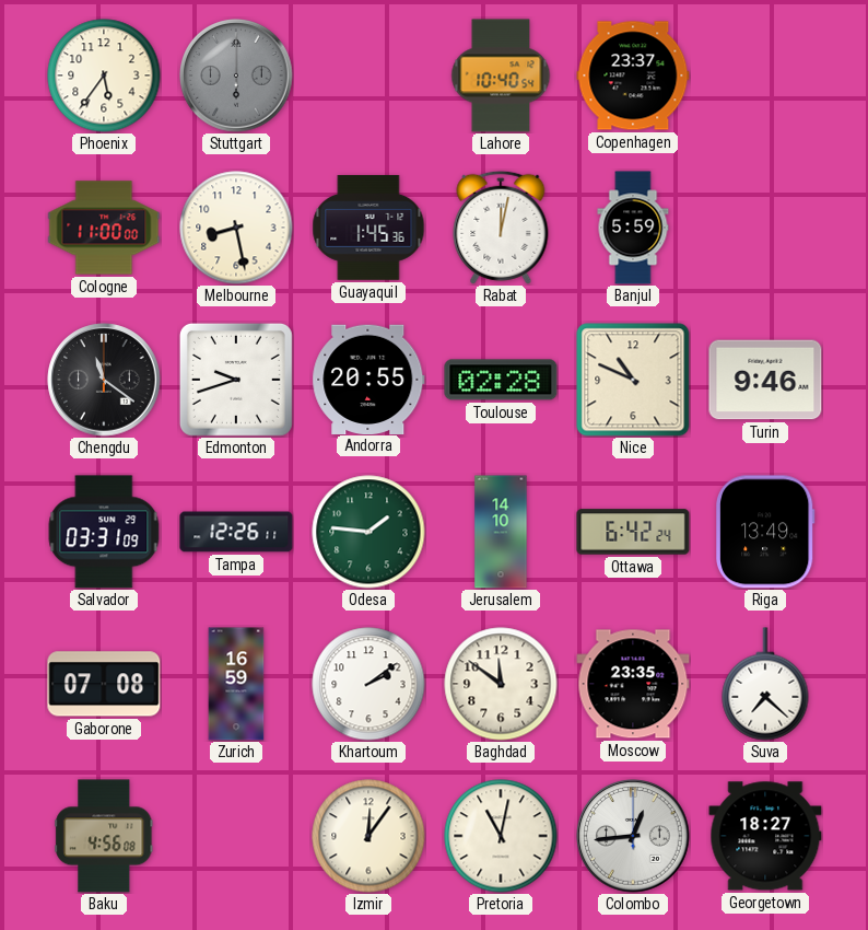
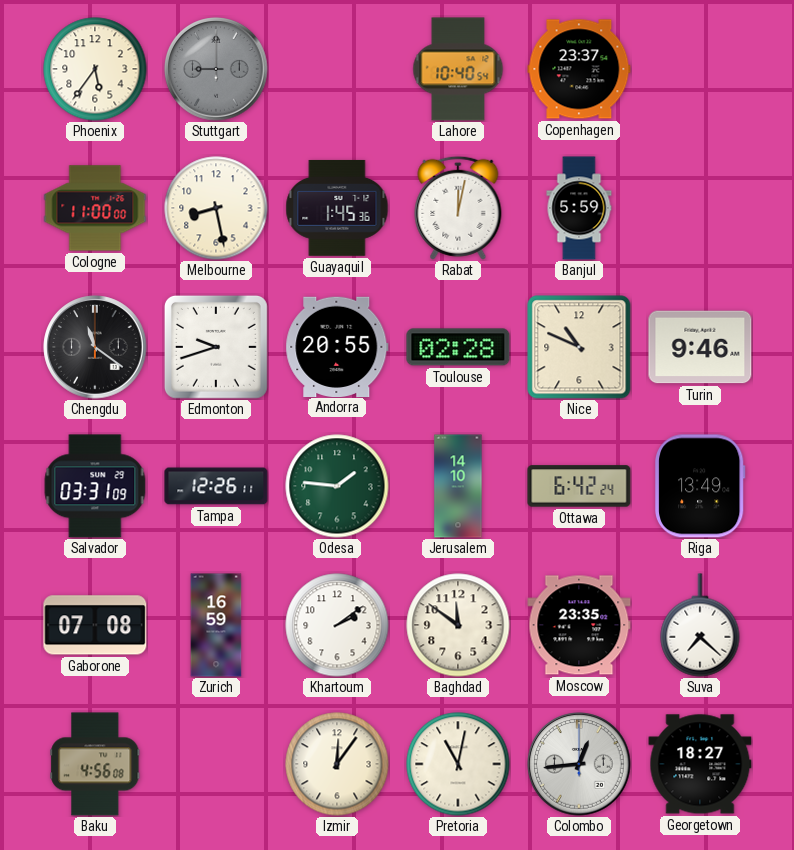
Stuttgart: 6:00 -> 9:00
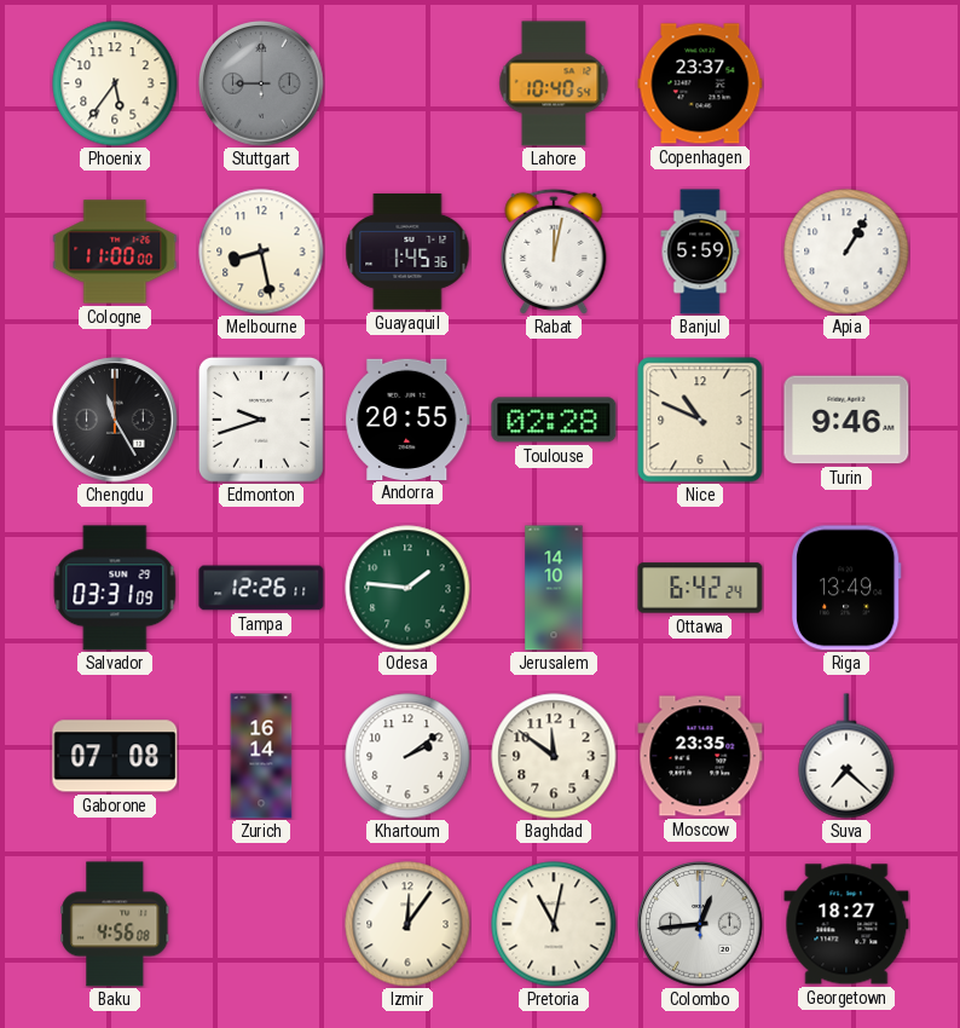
Apia: none -> 1:05
Chengdu: 11:21 -> 11:25
Zurich: 16:59 -> 16:14
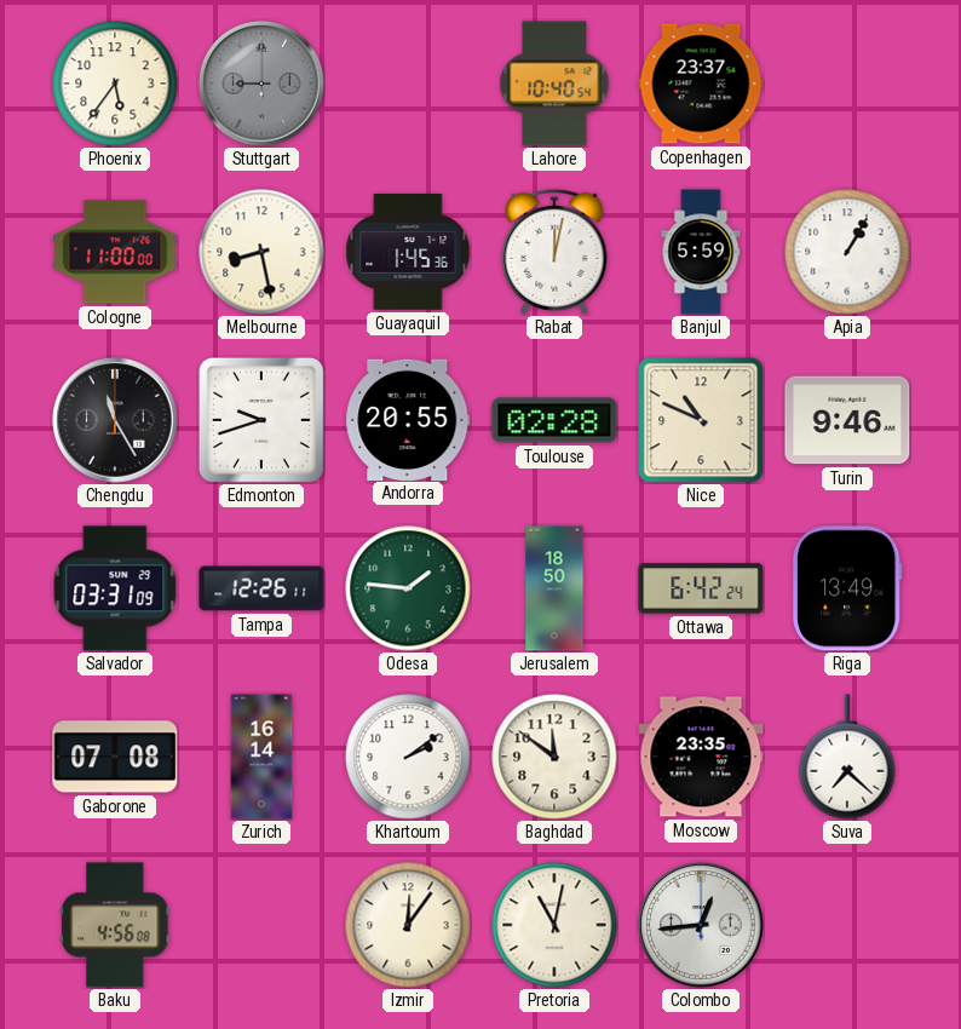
Jerusalem: 14:10 -> 18:50
Georgetown: 18:27 -> none
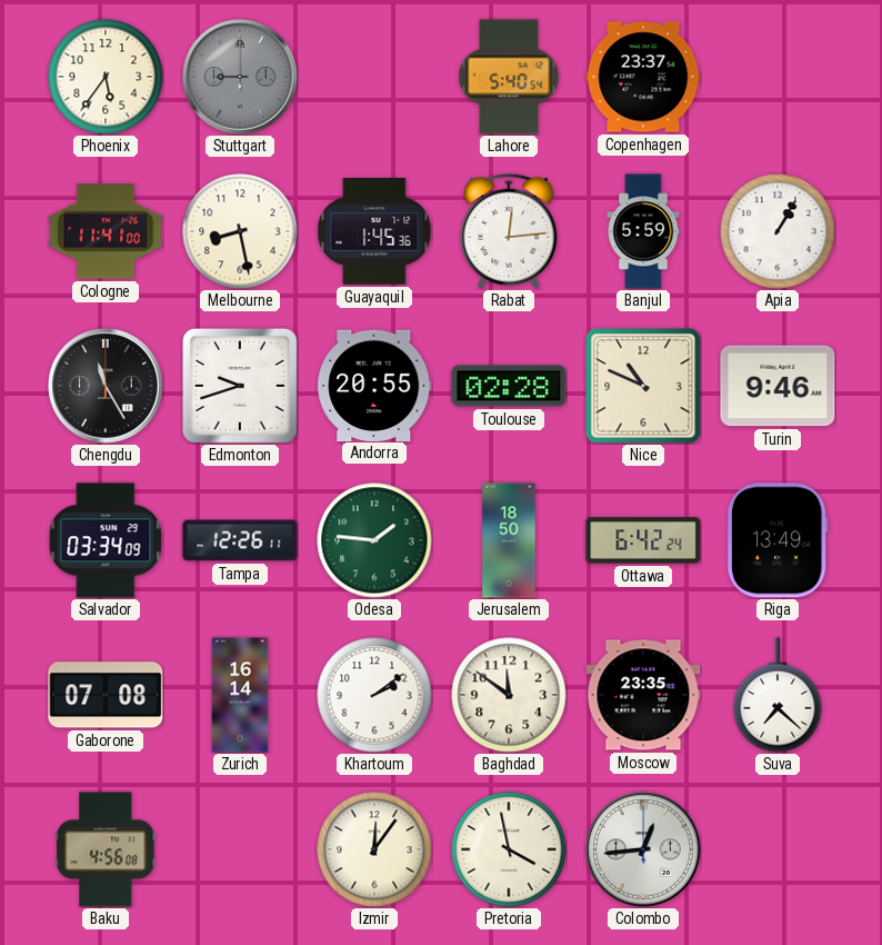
Lahore: 10:40 -> 5:40
Cologne: 11:00 -> 11:41
Rabat: 12:02 -> 12:14
Salvador: 03:31 -> 03:34
Pretoria: 11:02 -> 3:58
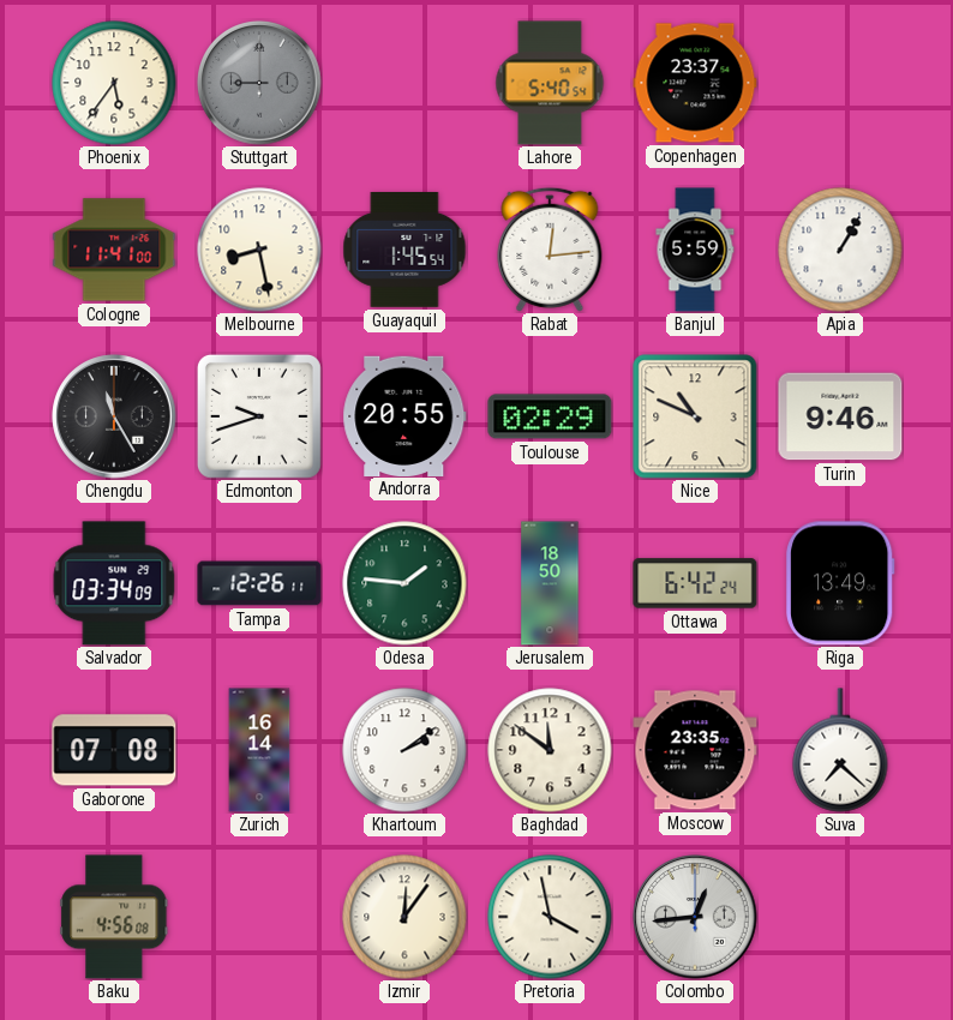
Guayaquil: 1:45:36 -> 1:45:54
Toulouse: 02:28 -> 02:29
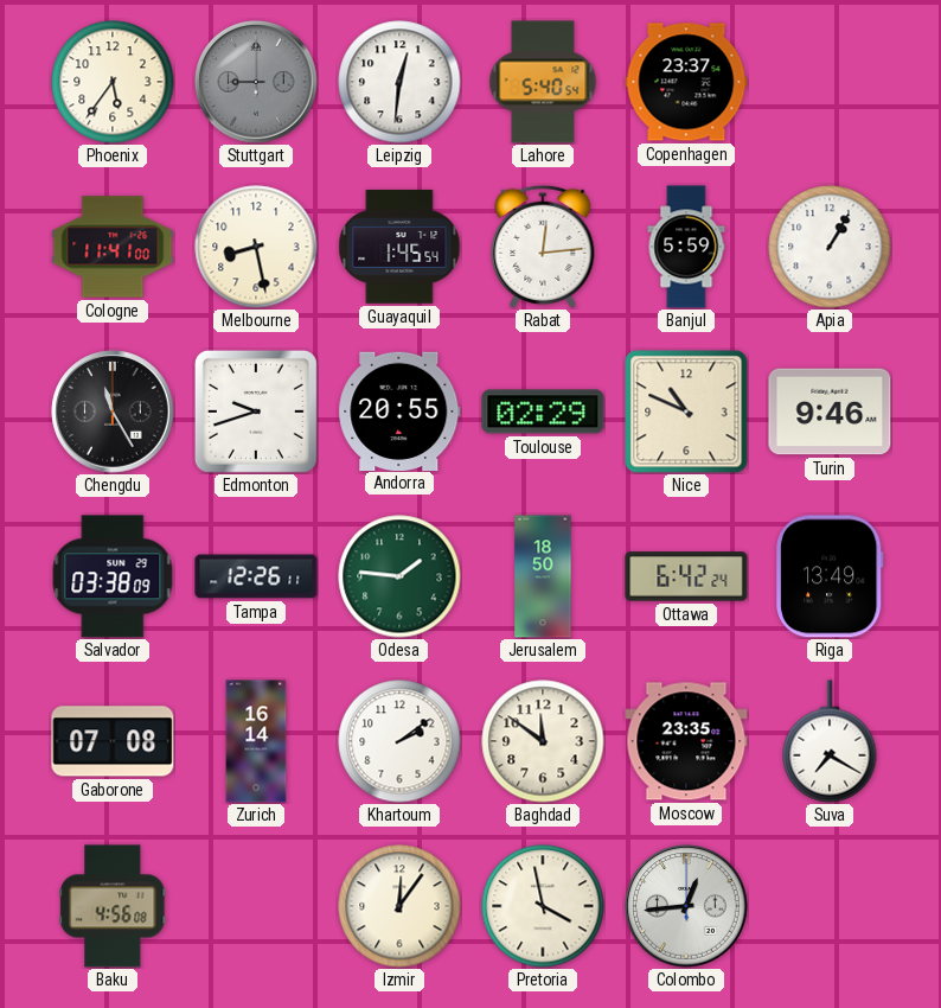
Leipzig: none -> 12:31
Salvador: 03:34 -> 03:38
Suva: 7:22 -> 7:20
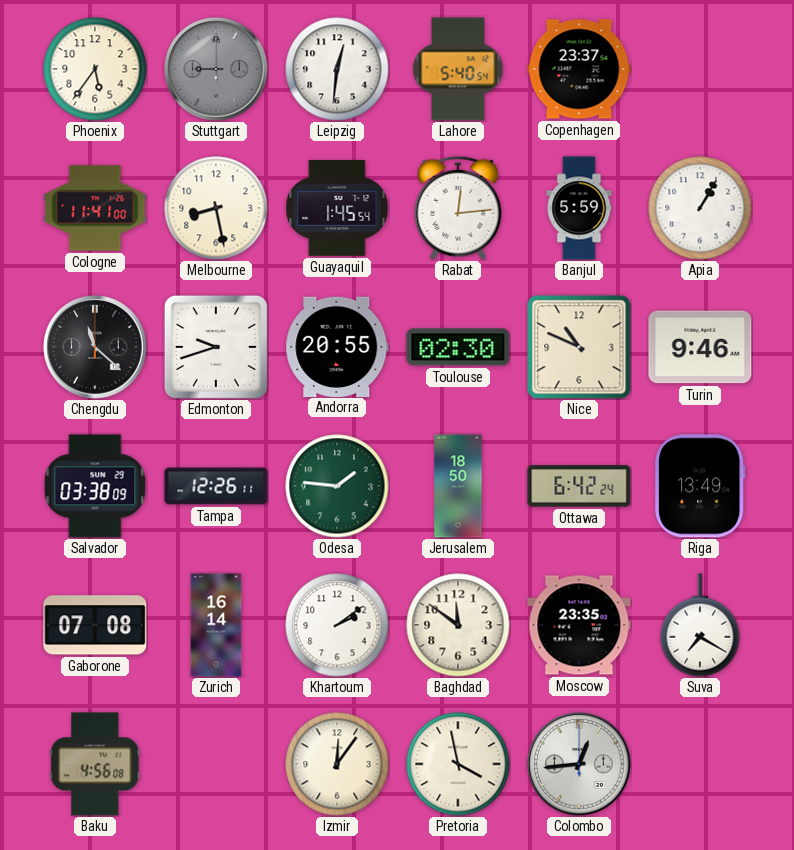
Chengdu: 11:25 -> 11:22
Toulouse: 02:29 -> 02:30
